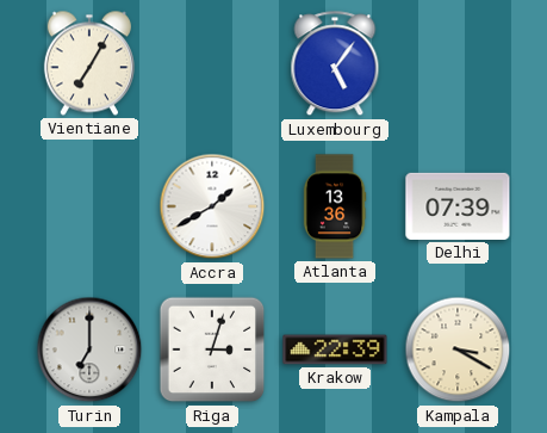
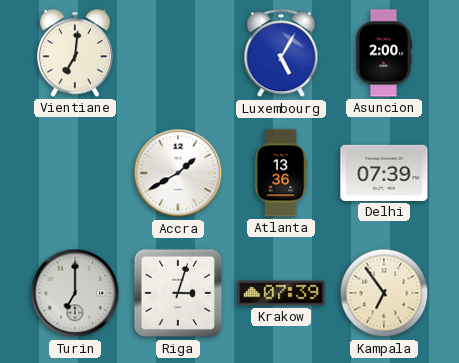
Vientiane: 7:05 -> 7:01
Luxembourg: 5:06 -> 5:05
Asuncion: none -> 2:00
Krakow: 22:39 -> 07:39
Kampala: 3:20 -> 6:54
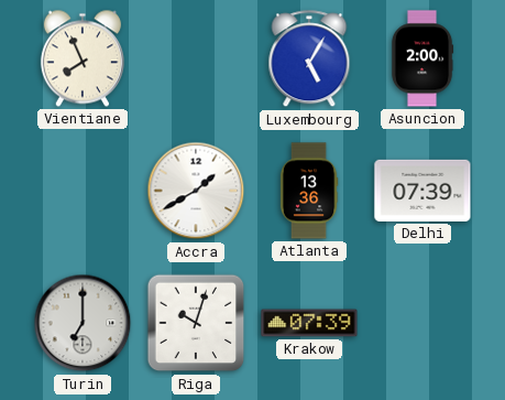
Vientiane: 7:01 -> 7:56
Riga: 3:03 -> 10:03
Kampala: 6:54 -> none
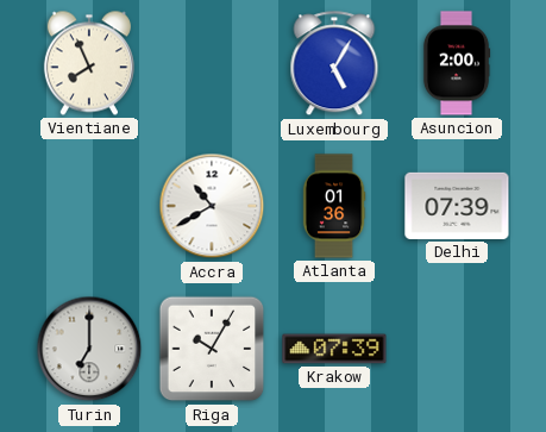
Accra: 1:40 -> 10:40
Atlanta: 13:36 -> 01:36
Riga: 10:03 -> 10:05
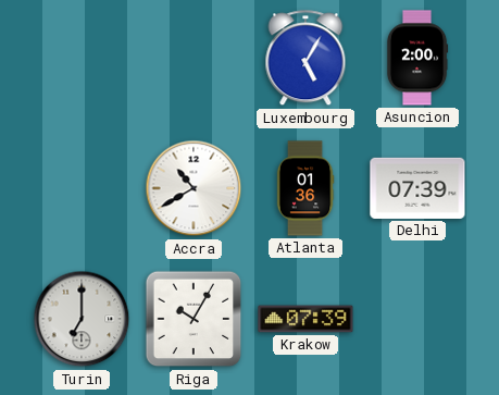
Vientiane: 7:56 -> none
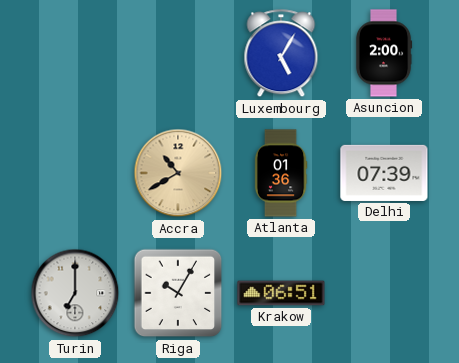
Accra dial: white -> champagne
Krakow: 07:39 -> 06:51
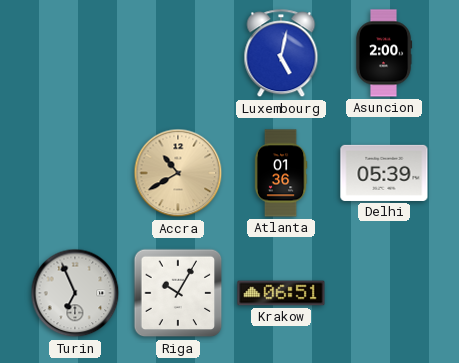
Luxembourg: 5:05 -> 5:02
Delhi: 07:39 -> 05:39
Turin: 7:00 -> 6:56
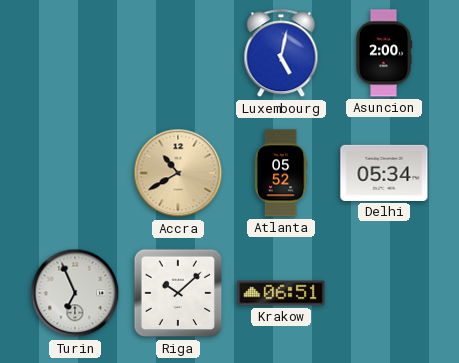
Atlanta: 01:36 -> 05:52
Delhi: 05:39 -> 05:34
Riga: 10:05 -> 10:08
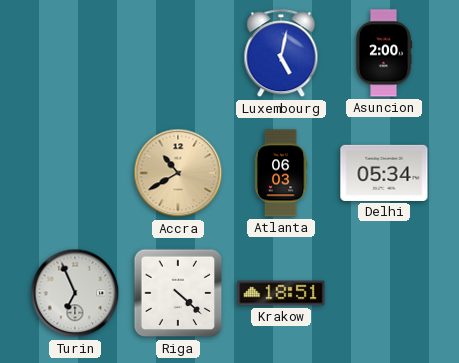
Atlanta: 05:52 -> 06:03
Riga: 10:08 -> 4:22
Krakow: 06:51 -> 18:51
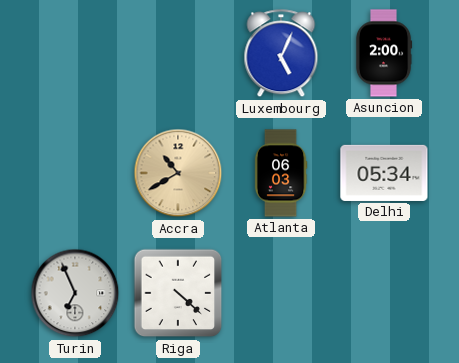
Luxembourg: 5:02 -> 5:04
Krakow: 18:51 -> none
